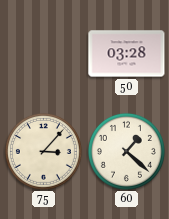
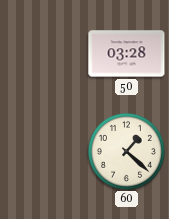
75: 3:07 -> none
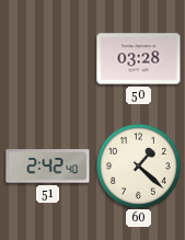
51: none -> 2:42
